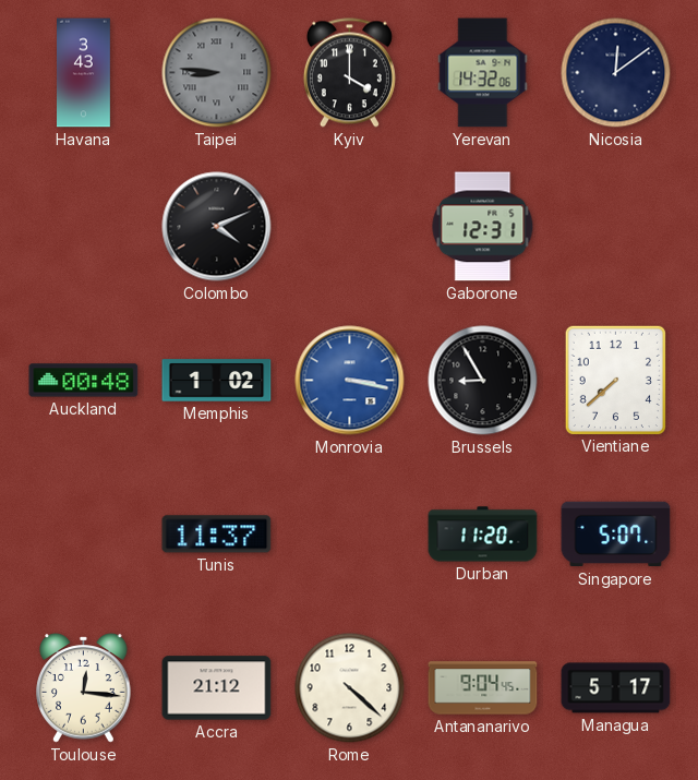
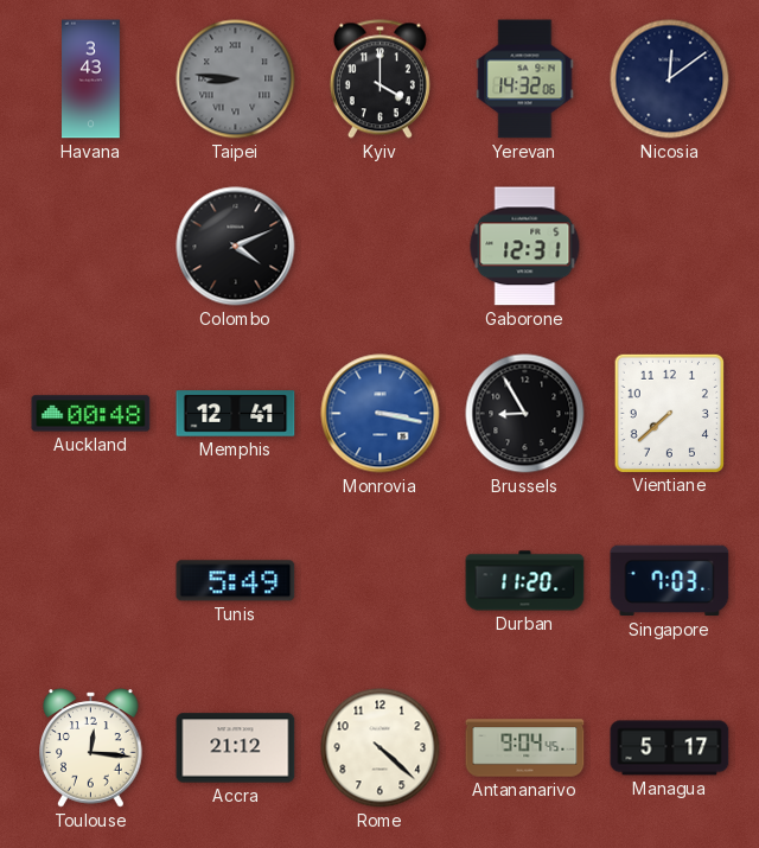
Memphis: 1:02 -> 12:41
Tunis: 11:37 -> 5:49
Singapore: 5:07 -> 7:03
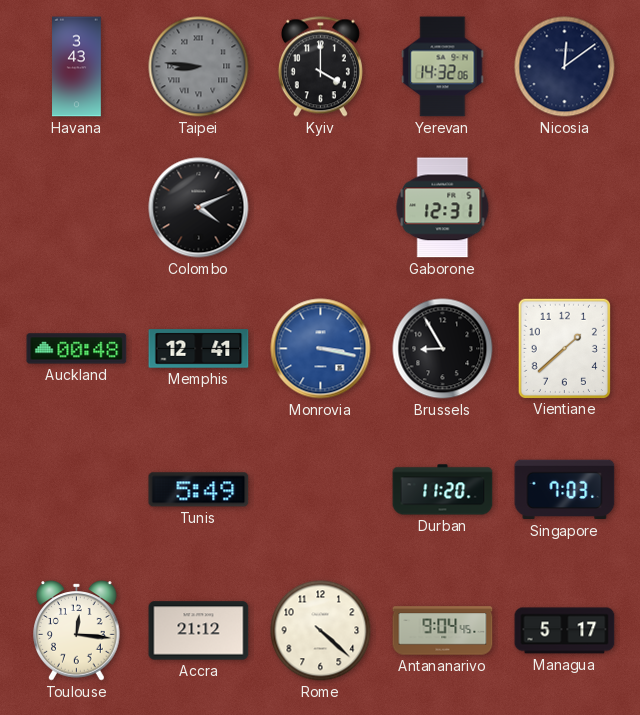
Vientiane: 7:38 -> 1:38
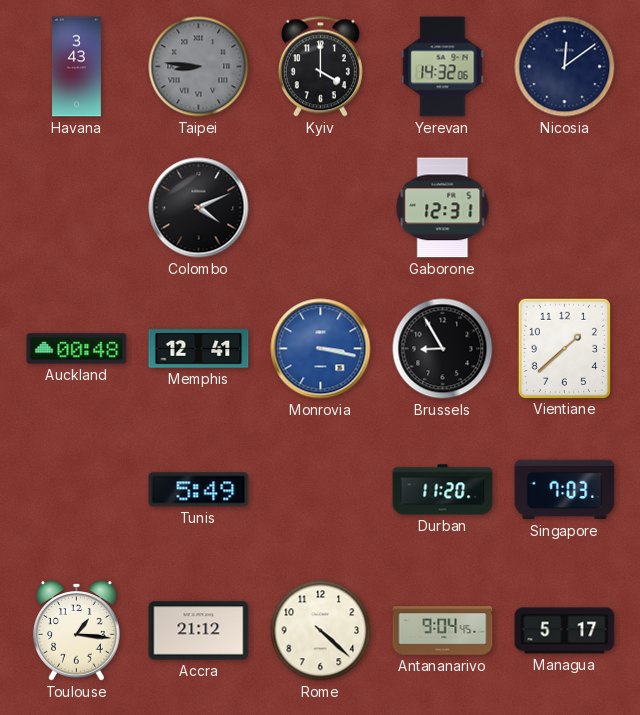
Toulouse: 12:16 -> 1:16
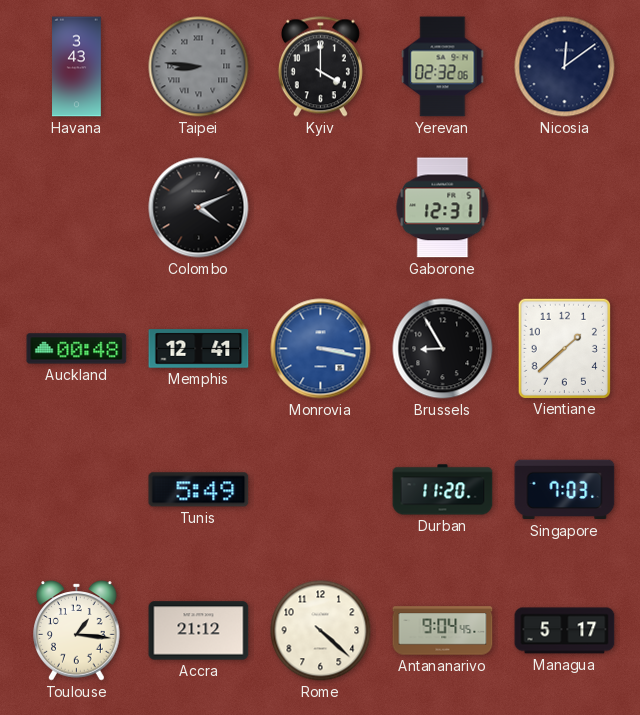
Yerevan: 14:32 -> 02:32
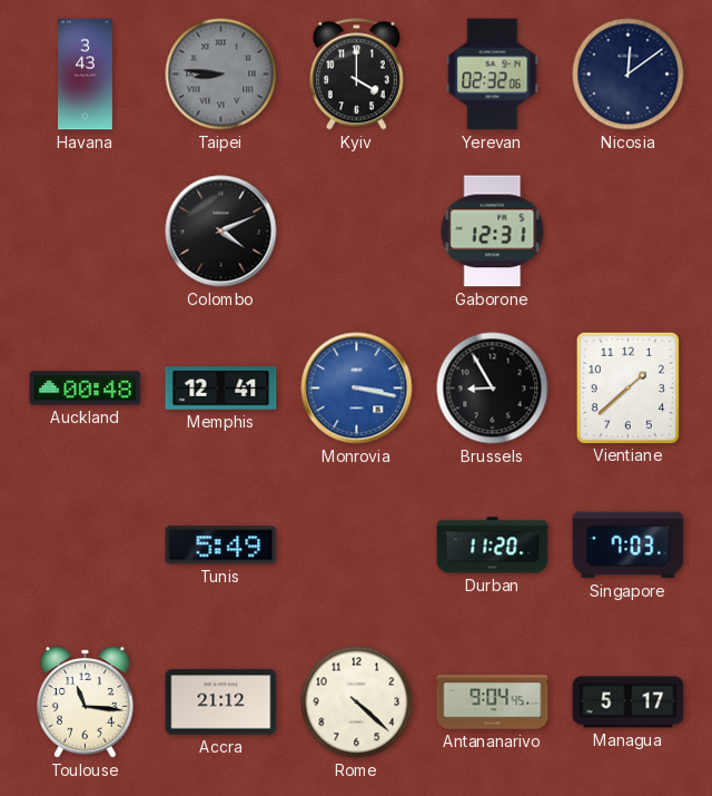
Toulouse: 1:16 -> 11:16
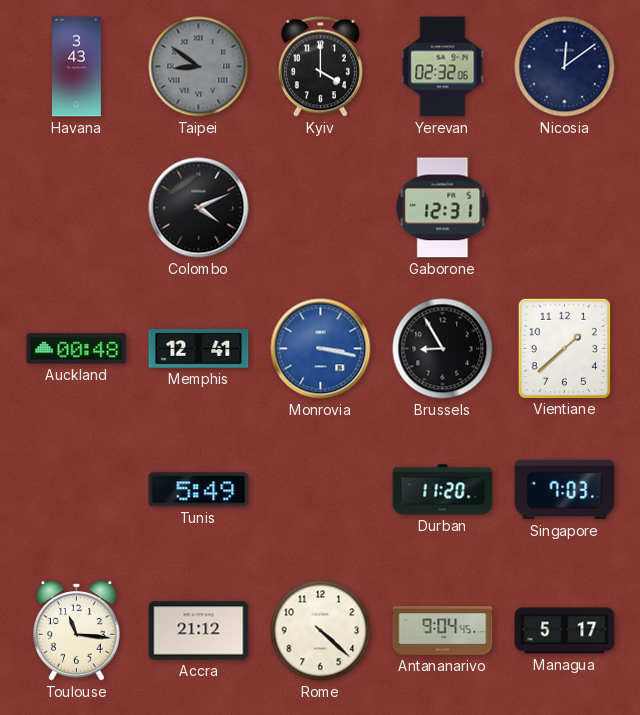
Taipei: 8:46 -> 8:51
